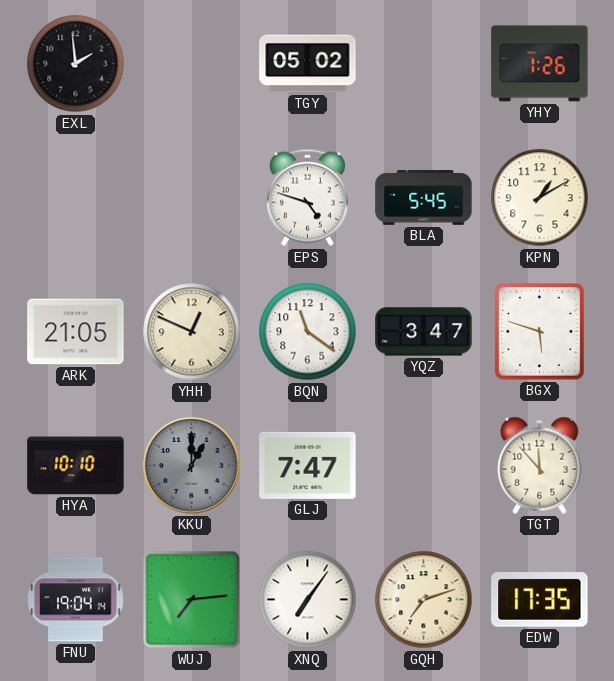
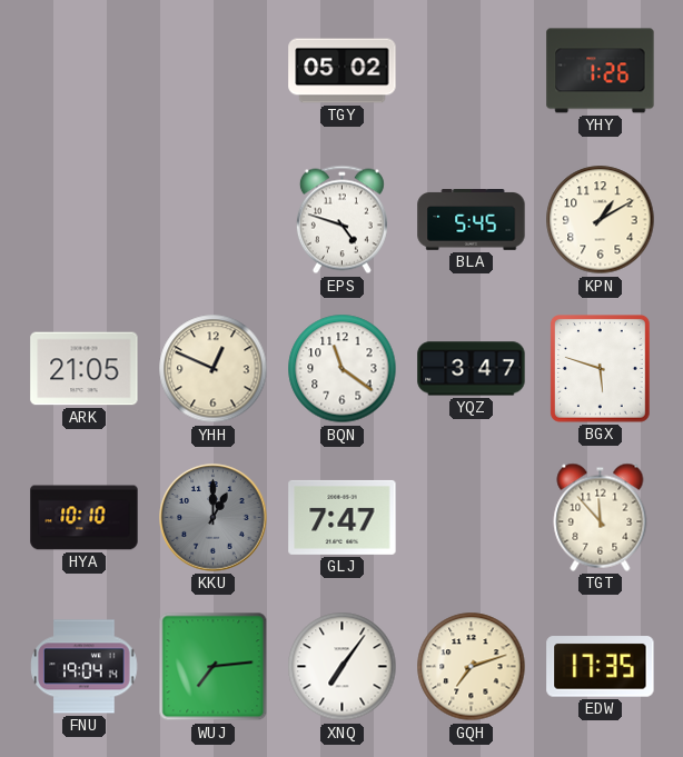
EXL: 1:59 -> none
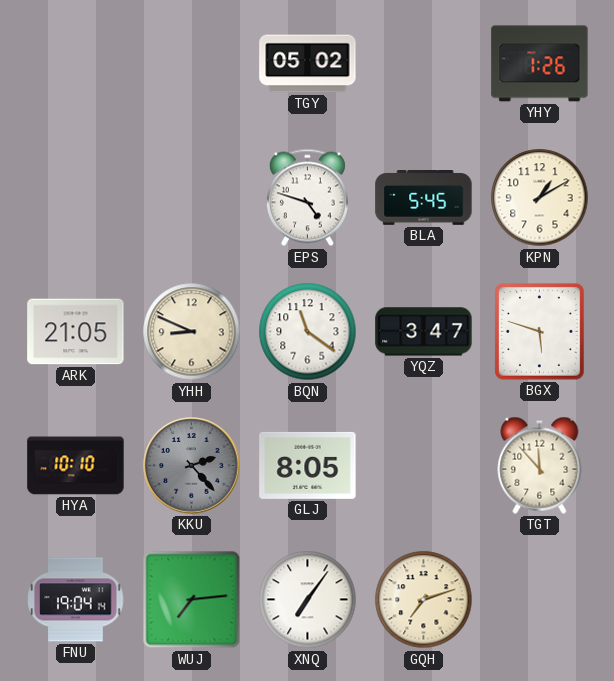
YHH: 12:49 -> 8:49
KKU: 1:00 -> 2:23
GLJ: 7:47 -> 8:05
EDW: 17:35 -> none
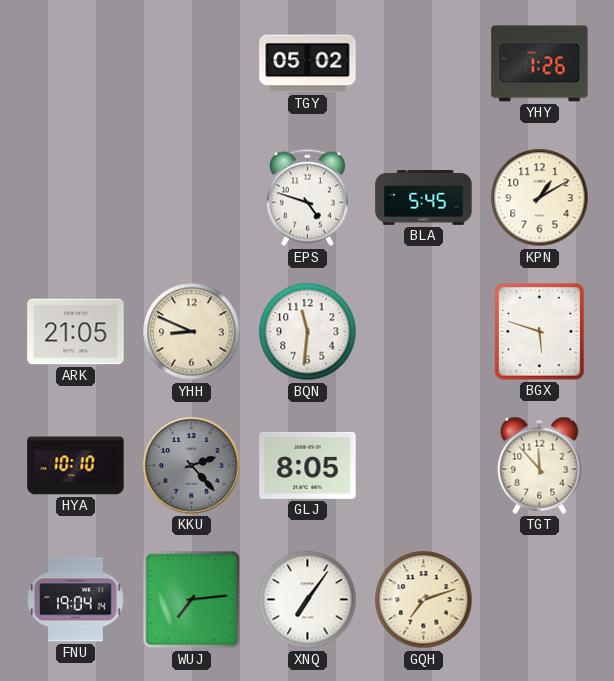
BQN: 11:21 -> 11:31
YQZ: 3:47 -> none
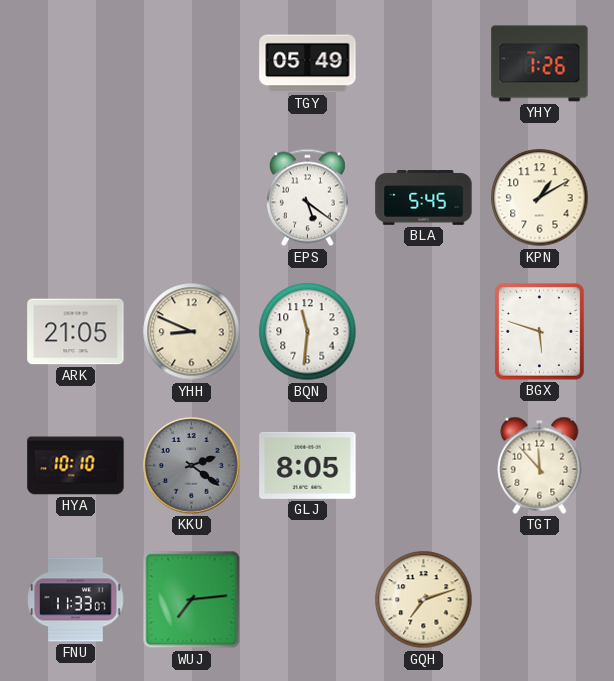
TGY: 05:02 -> 05:49
EPS: 4:48 -> 5:21
KKU: 2:23 -> 2:21
FNU: 19:04 -> 11:33
XNQ: 7:06 -> none
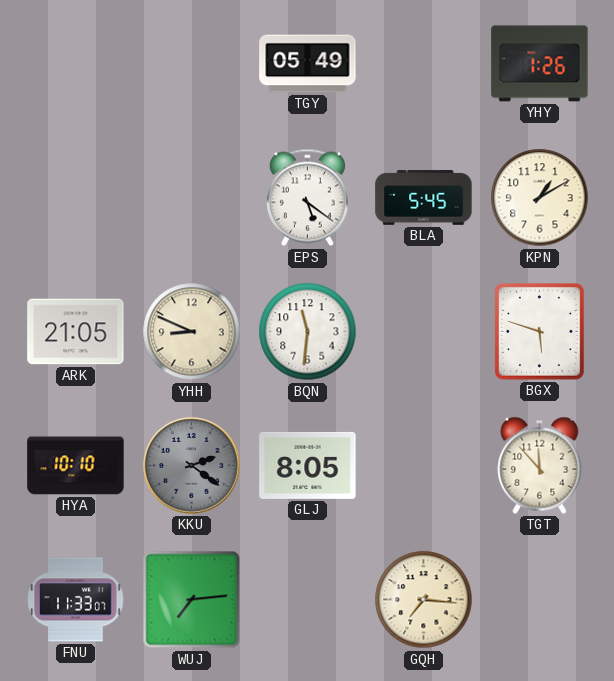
GQH: 7:12 -> 7:16
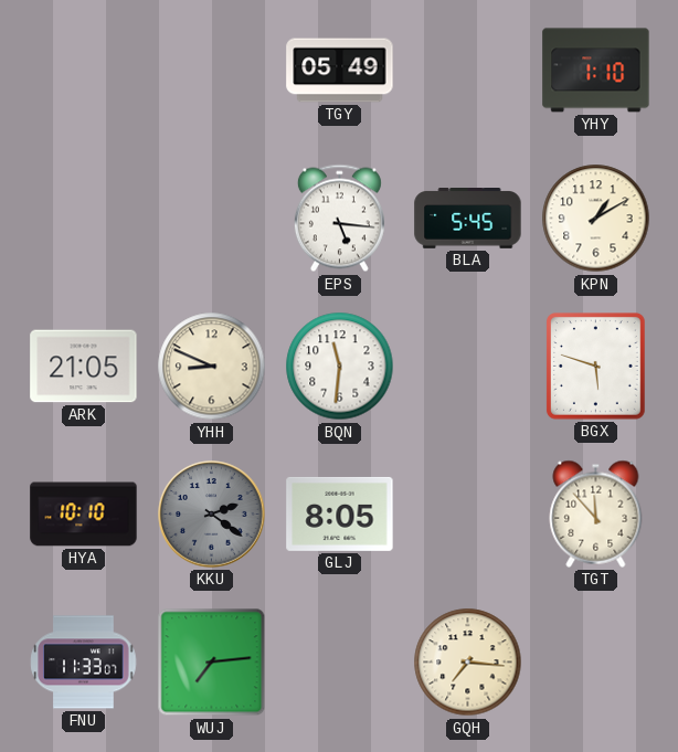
YHY: 1:26 -> 1:10
EPS: 5:21 -> 5:16
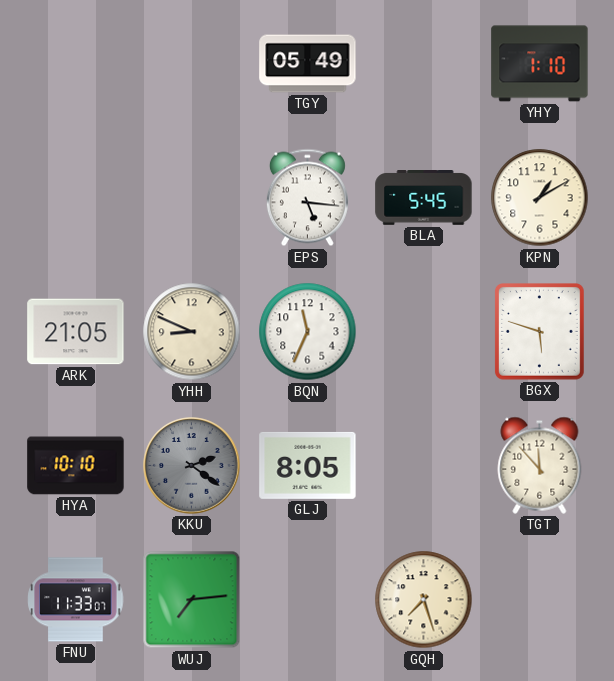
BQN: 11:31 -> 11:34
GQH: 7:16 -> 7:27
